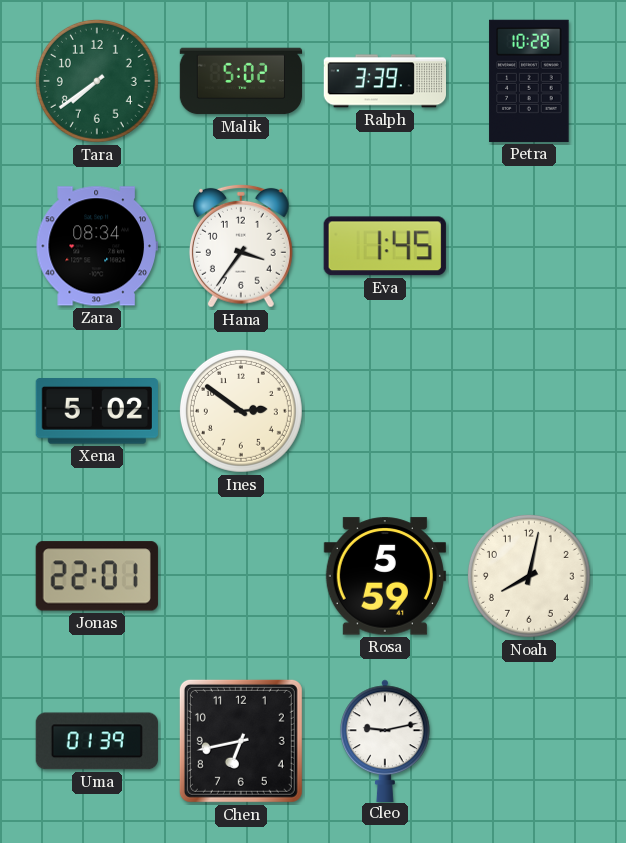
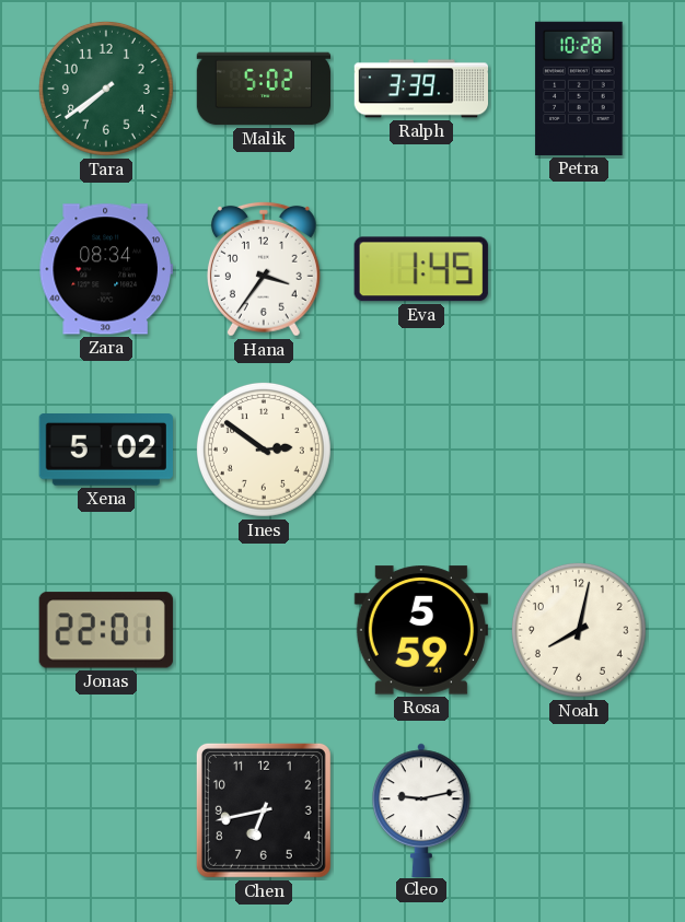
Uma: 01:39 -> none
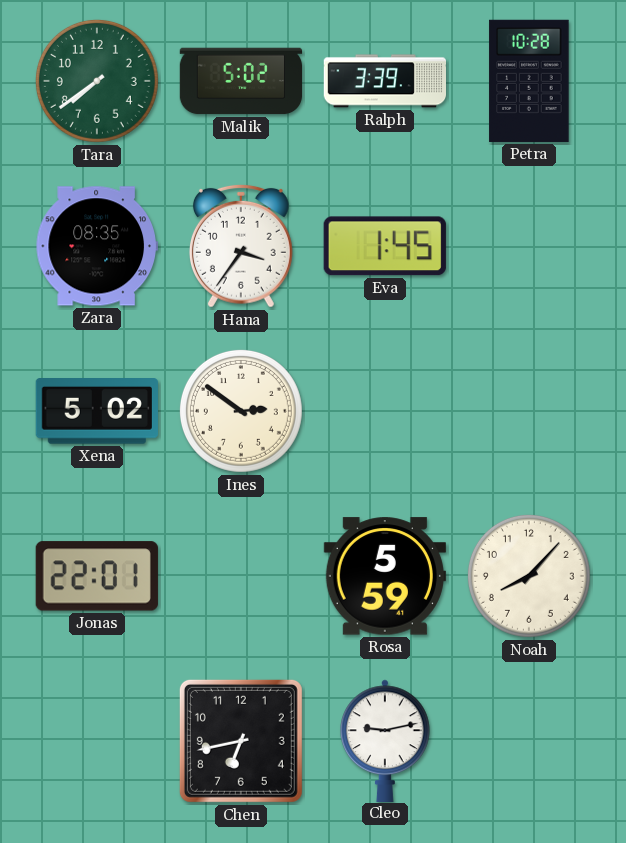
Zara: 08:34 -> 08:35
Noah: 8:02 -> 8:07
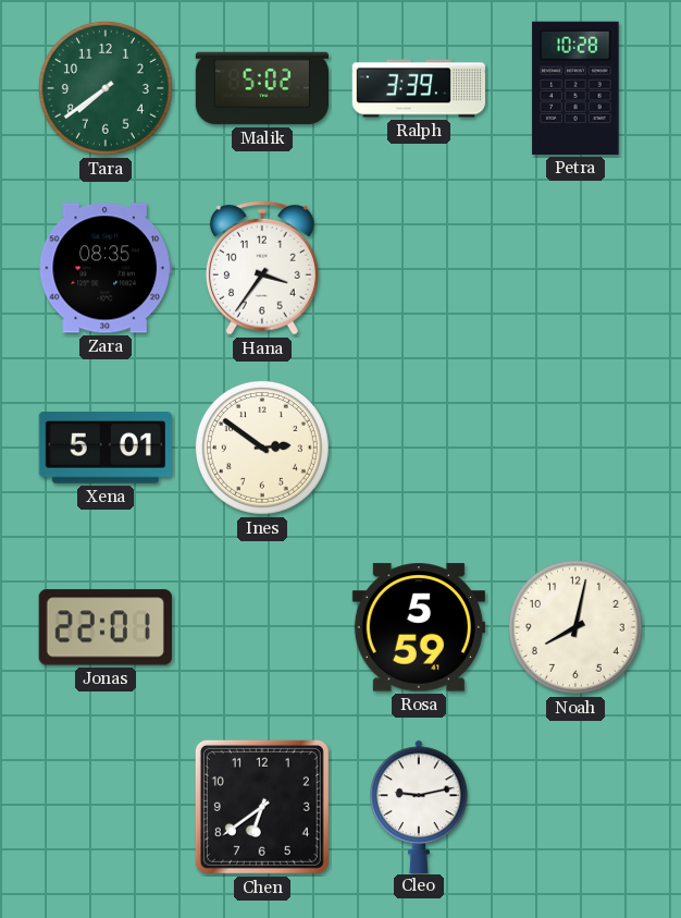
Eva: 1:45 -> none
Xena: 5:02 -> 5:01
Noah: 8:07 -> 8:02
Chen: 6:43 -> 6:39
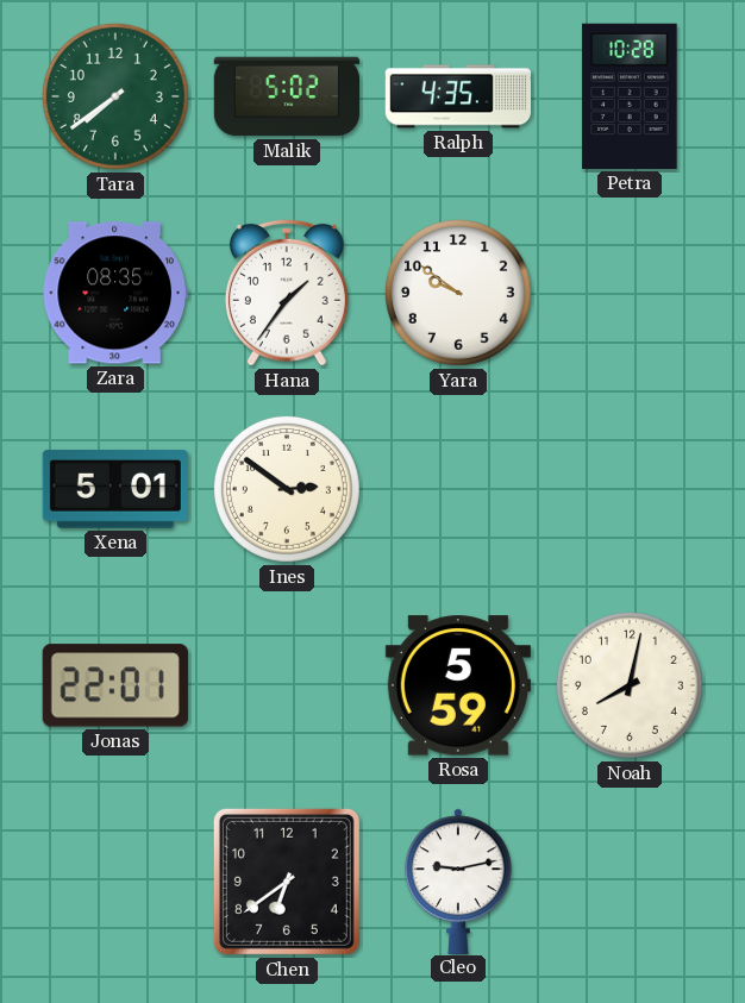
Ralph: 3:39 -> 4:35
Hana: 3:36 -> 1:36
Yara: none -> 9:51
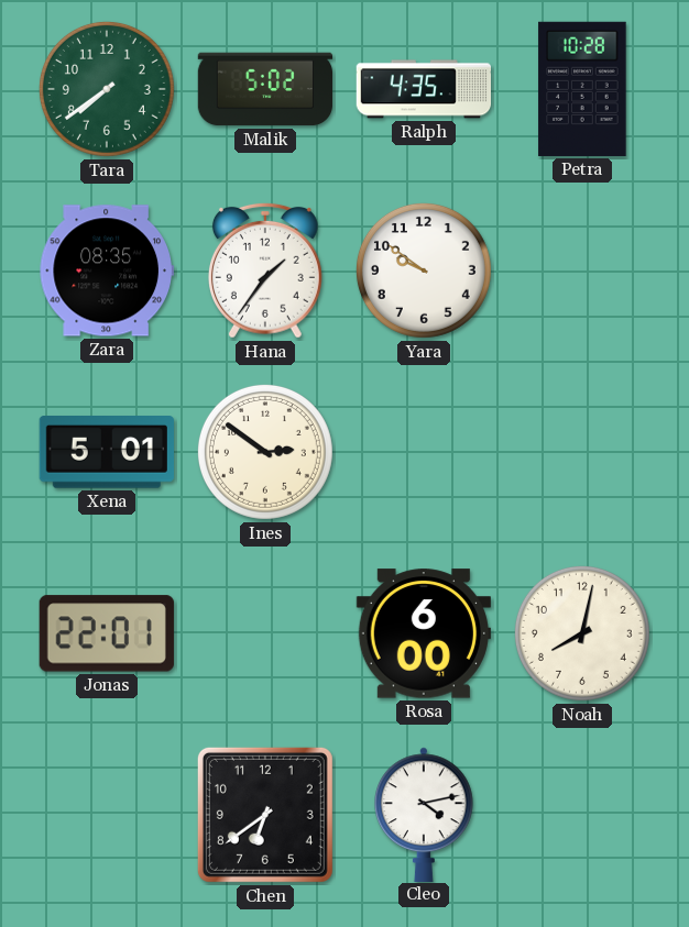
Rosa: 5:59 -> 6:00
Cleo: 9:13 -> 4:13
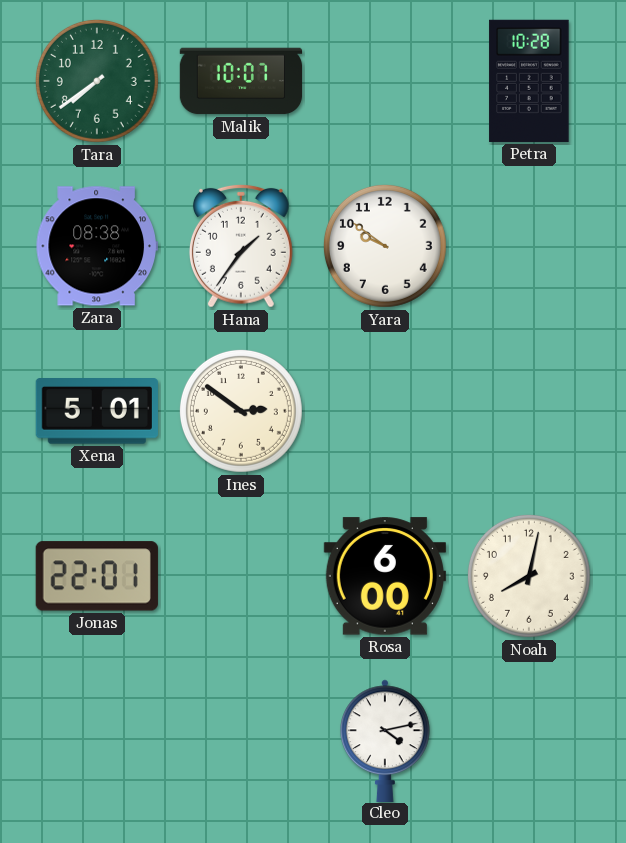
Malik: 5:02 -> 10:07
Ralph: 4:35 -> none
Zara: 08:35 -> 08:38
Chen: 6:39 -> none
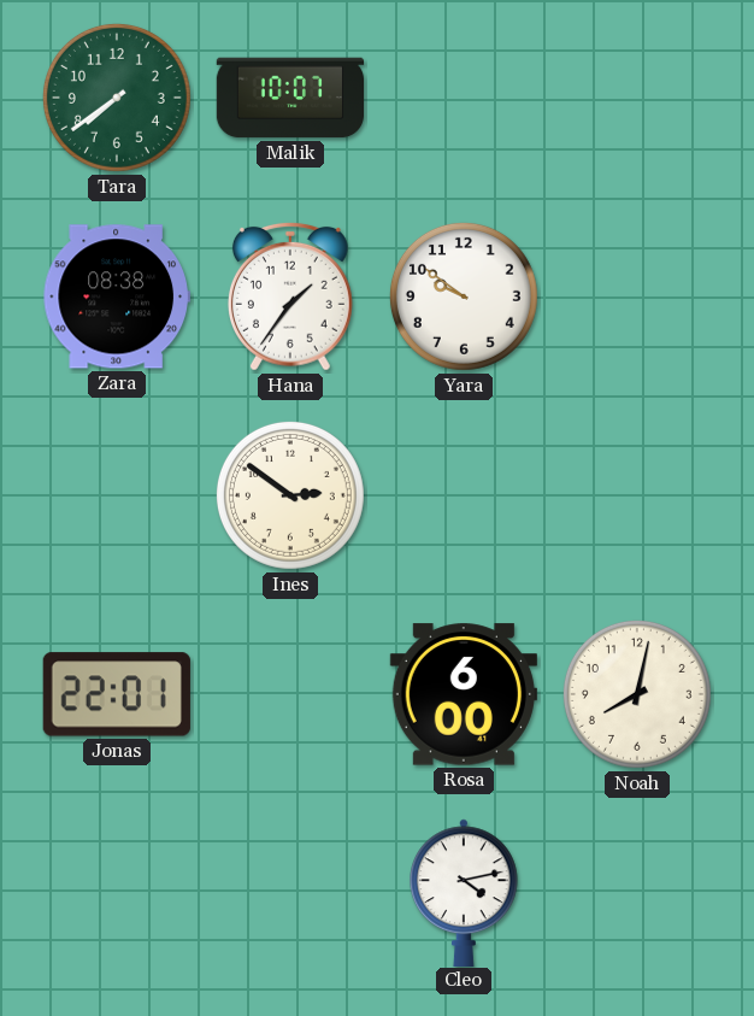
Petra: 10:28 -> none
Xena: 5:01 -> none
